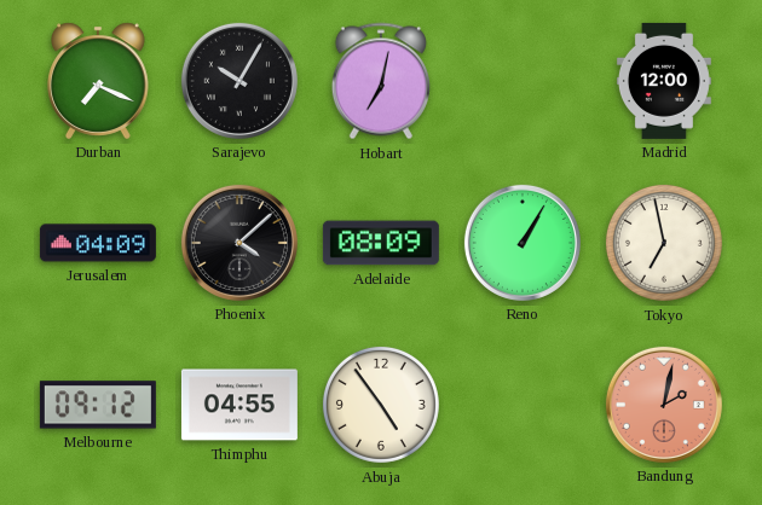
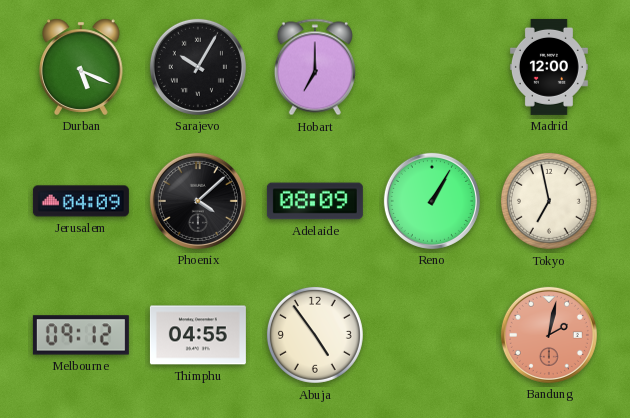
Durban: 7:19 -> 5:19
Hobart: 7:02 -> 7:00
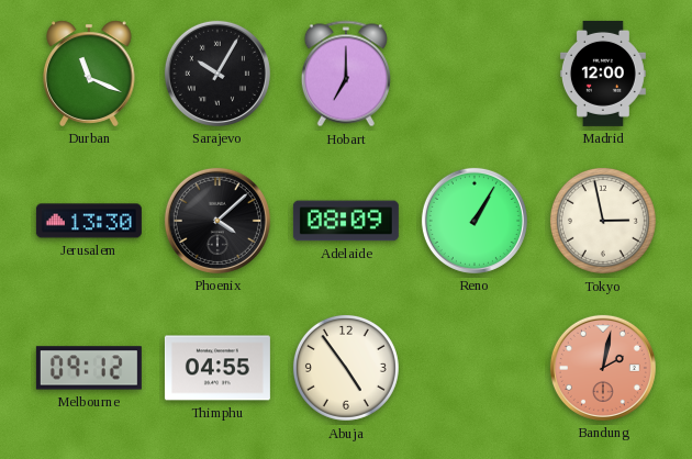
Durban: 5:19 -> 11:19
Jerusalem: 04:09 -> 13:30
Tokyo: 6:58 -> 2:58
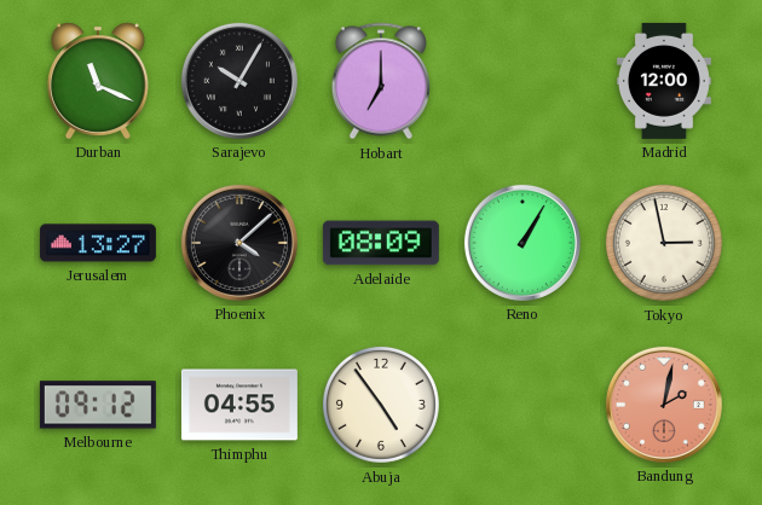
Jerusalem: 13:30 -> 13:27
